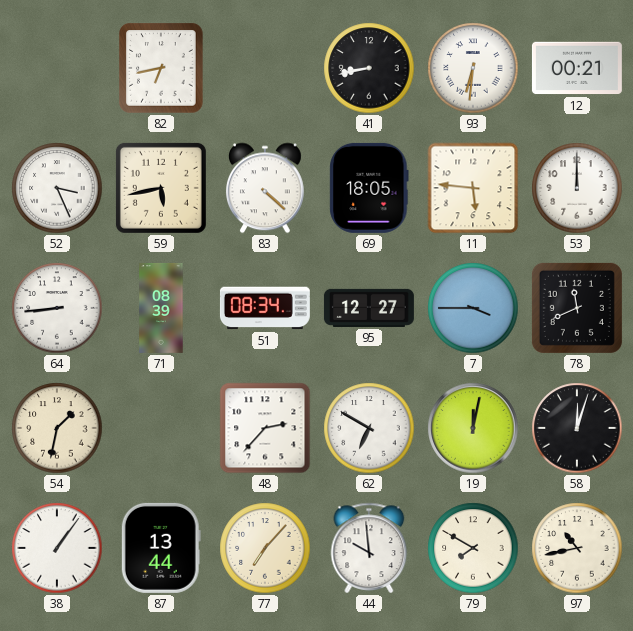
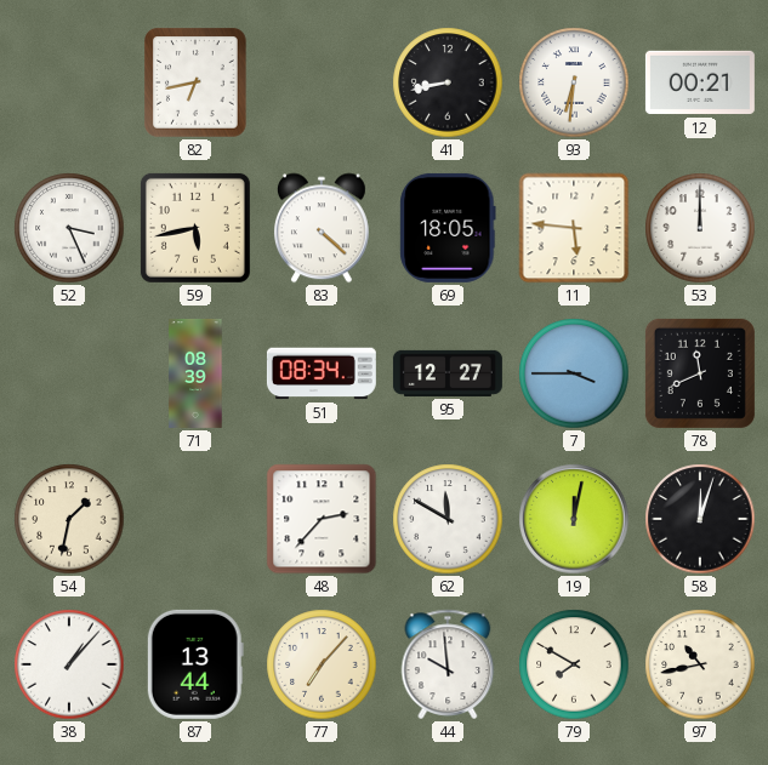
64: 8:44 -> none
62: 6:50 -> 11:50
38: 1:06 -> 1:07
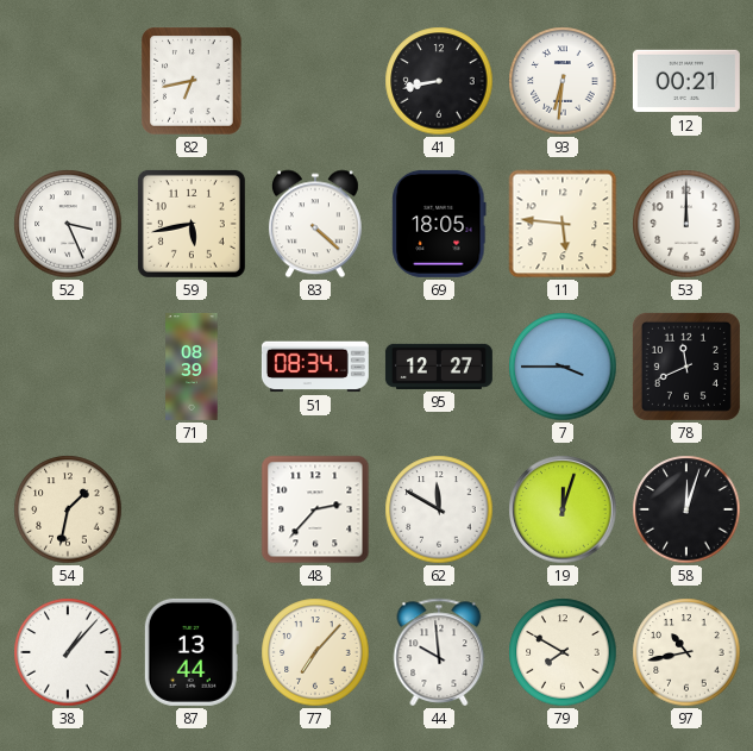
19: 12:02 -> 12:03
